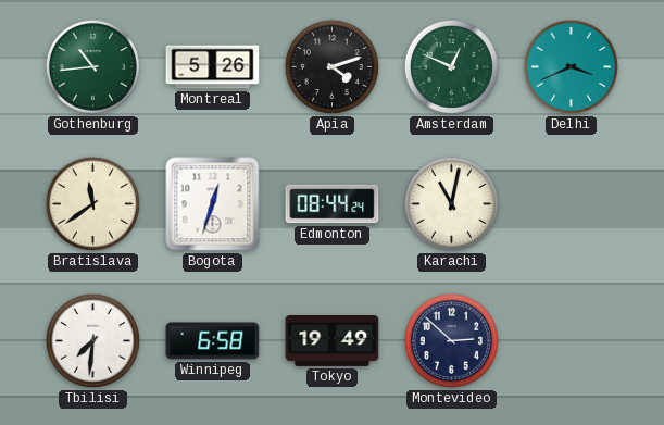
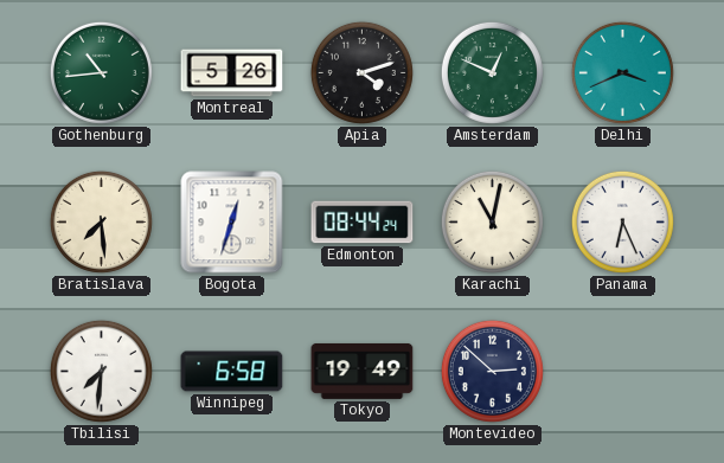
Bratislava: 11:39 -> 7:29
Panama: none -> 6:26
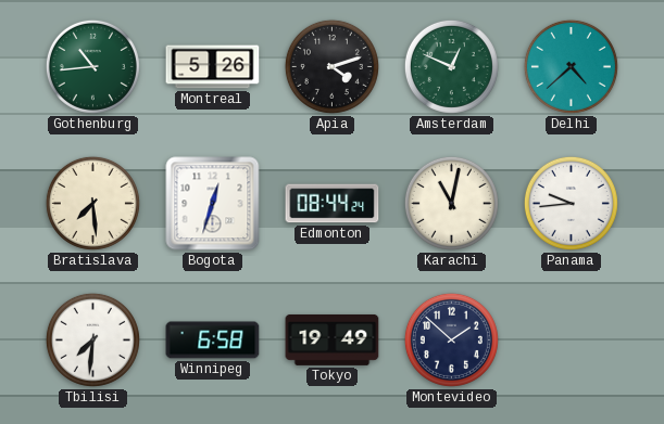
Delhi: 3:41 -> 4:38
Panama: 6:26 -> 9:44
Montevideo: 2:52 -> 1:52
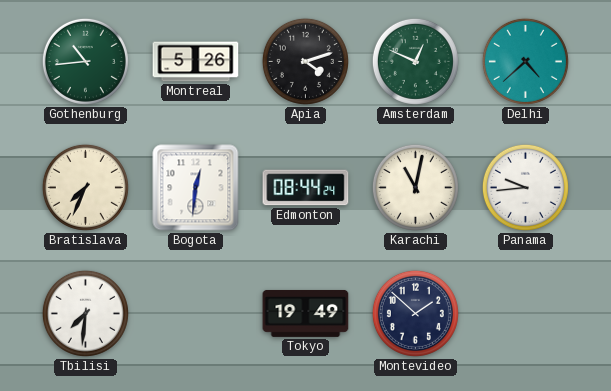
Bratislava: 7:29 -> 7:34
Bogota: 12:33 -> 12:31
Winnipeg: 6:58 -> none
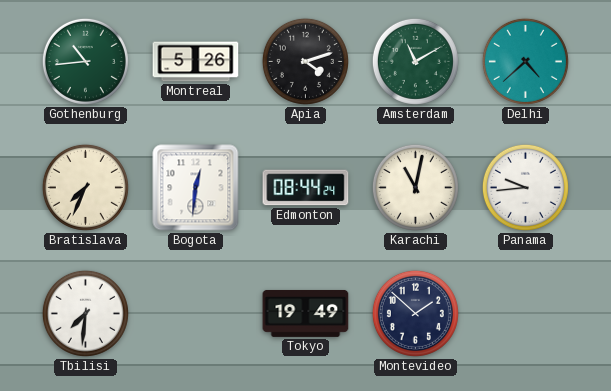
Amsterdam: 12:49 -> 11:10
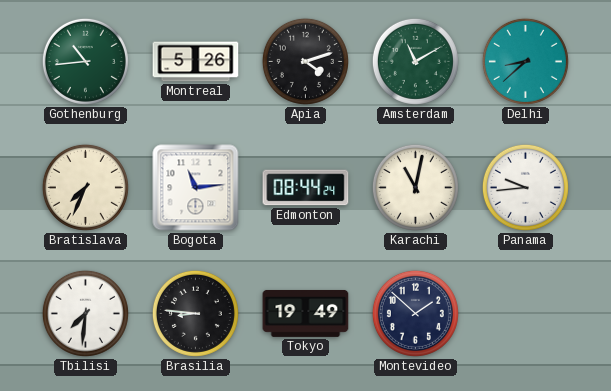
Delhi: 4:38 -> 8:38
Bogota: 12:31 -> 11:14
Brasilia: none -> 8:46
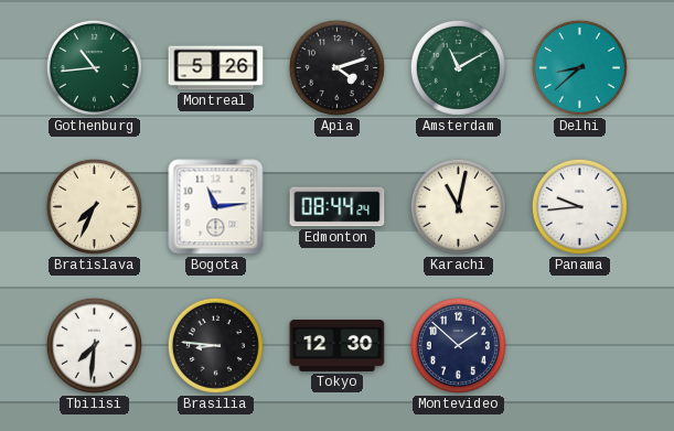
Tokyo: 19:49 -> 12:30
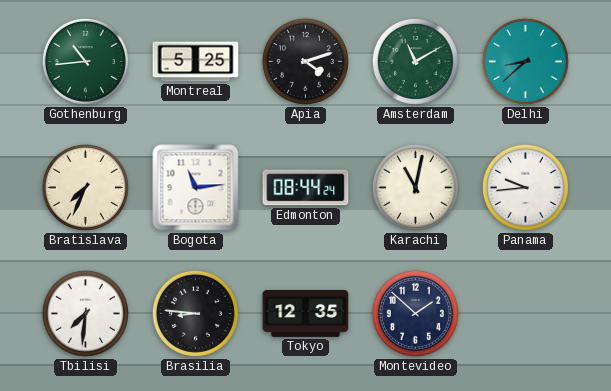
Montreal: 5:26 -> 5:25
Tokyo: 12:30 -> 12:35
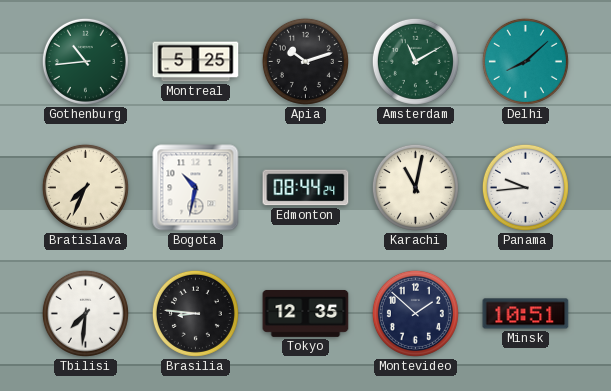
Apia: 4:12 -> 10:12
Delhi: 8:38 -> 8:08
Bogota: 11:14 -> 10:32
Minsk: none -> 10:51
